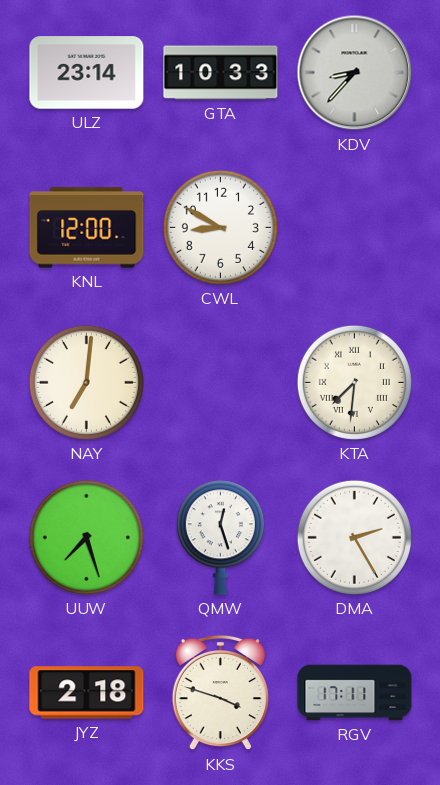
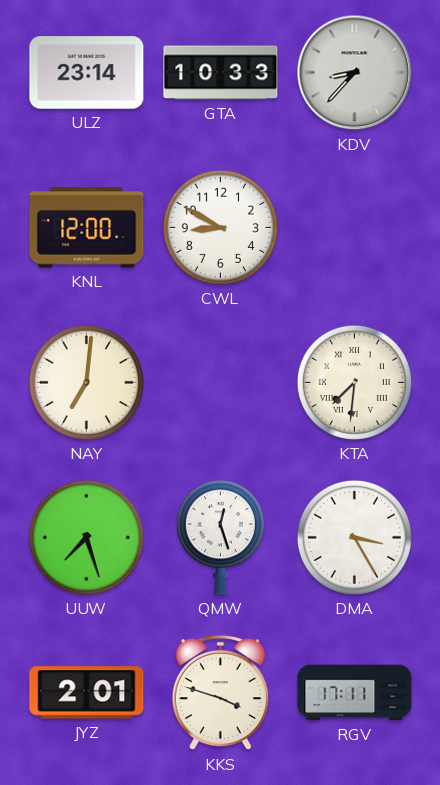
DMA: 2:25 -> 3:25
JYZ: 2:18 -> 2:01
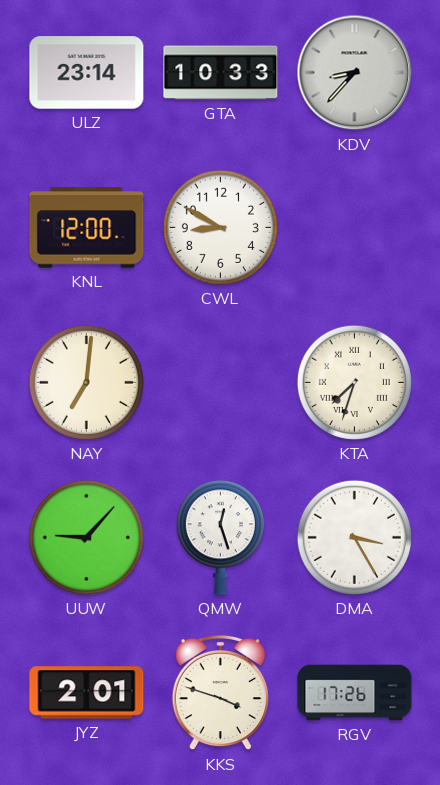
KTA: 7:31 -> 7:33
UUW: 7:27 -> 9:07
RGV: 17:11 -> 17:26
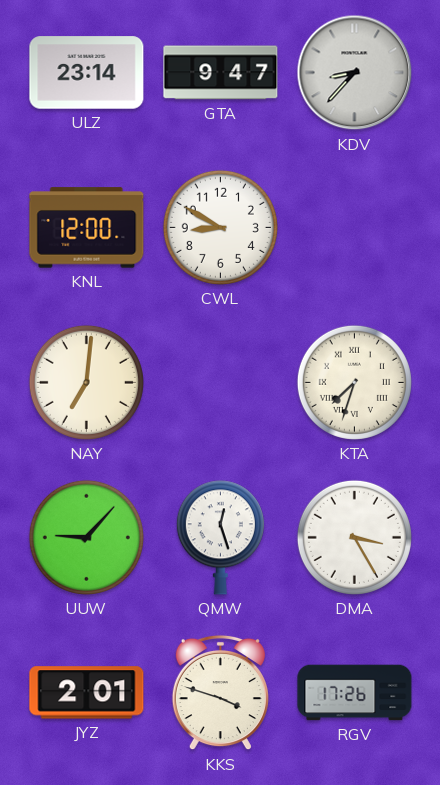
GTA: 10:33 -> 9:47
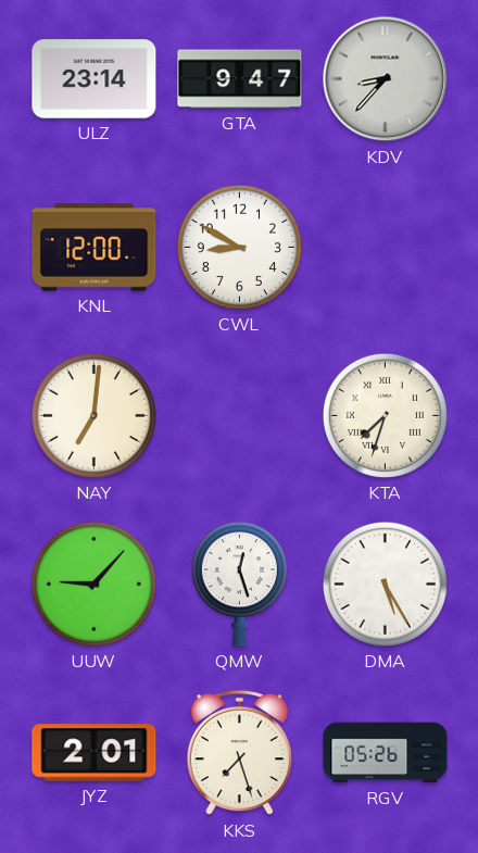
DMA: 3:25 -> 5:25
KKS: 3:48 -> 7:27
RGV: 17:26 -> 05:26
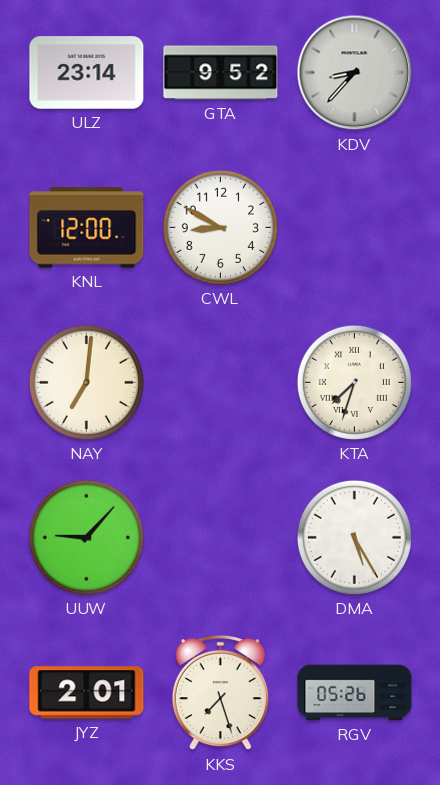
GTA: 9:47 -> 9:52
QMW: 12:27 -> none
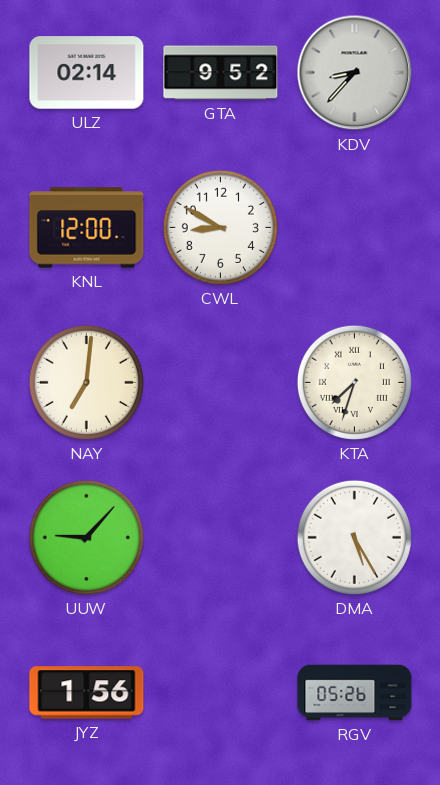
ULZ: 23:14 -> 02:14
JYZ: 2:01 -> 1:56
KKS: 7:27 -> none
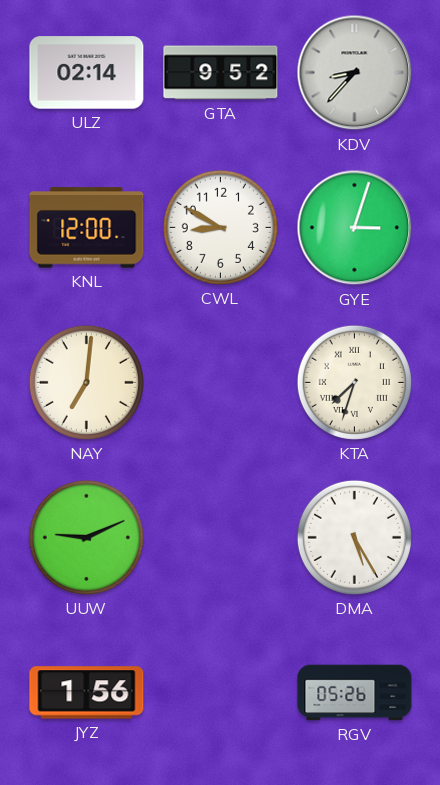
GYE: none -> 3:03
UUW: 9:07 -> 9:11
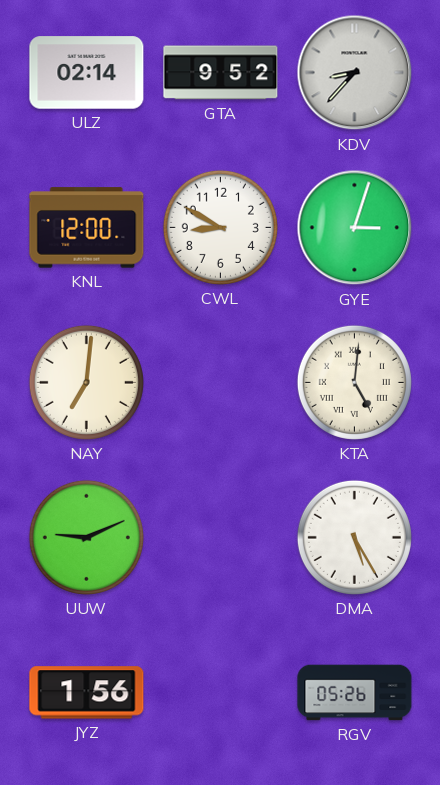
KTA: 7:33 -> 5:01
